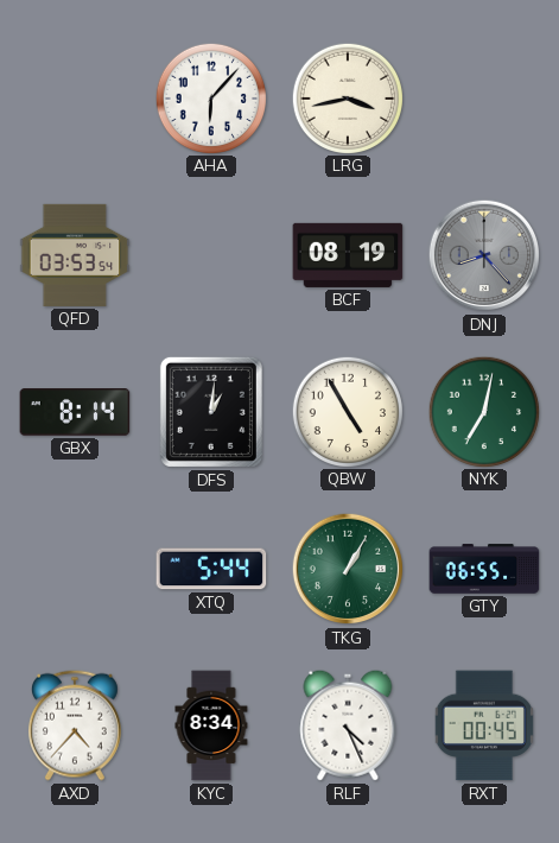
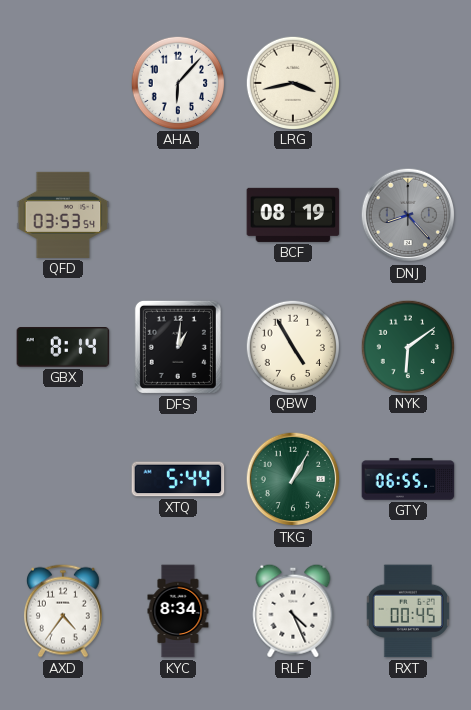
NYK: 7:02 -> 6:09
AXD: 4:37 -> 4:36
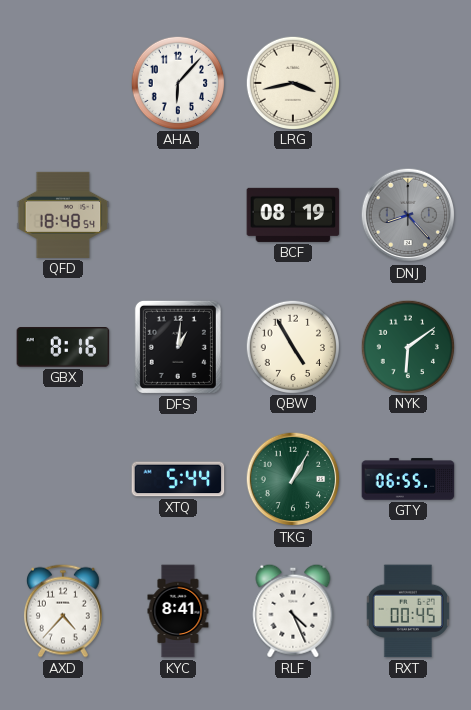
QFD: 03:53 -> 18:48
GBX: 8:14 -> 8:16
AXD: 4:36 -> 4:37
KYC: 8:34 -> 8:41
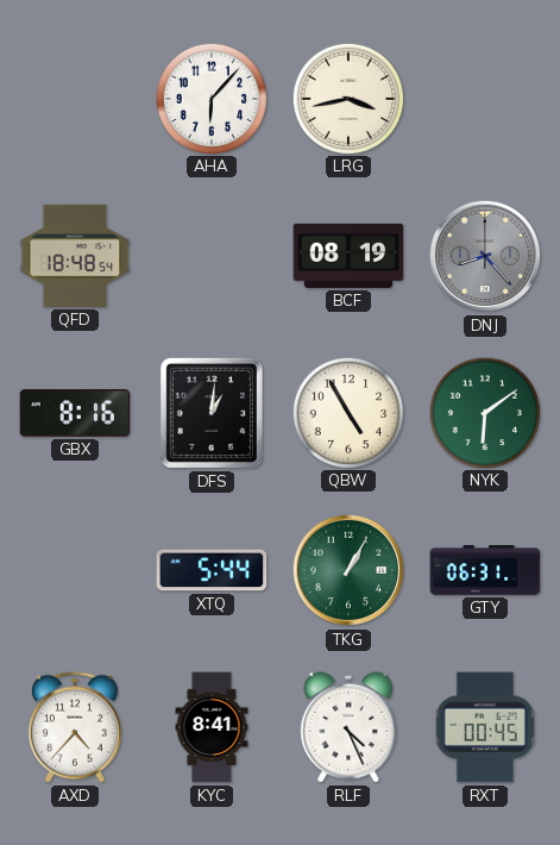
GTY: 06:55 -> 06:31
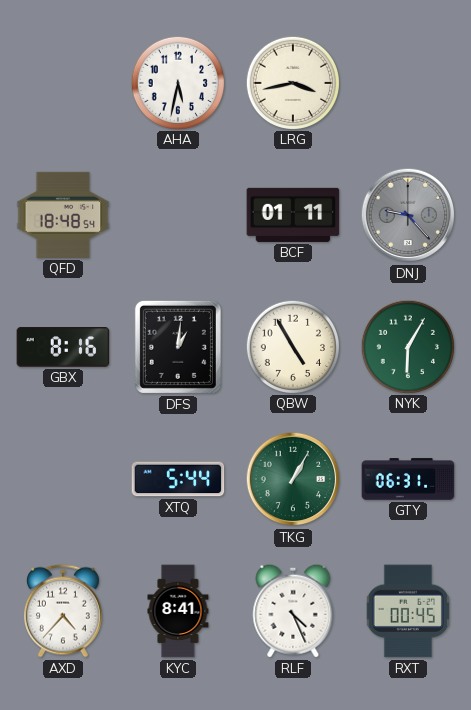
AHA: 6:07 -> 5:32
BCF: 08:19 -> 01:11
DNJ: 8:23 -> 9:23
NYK: 6:09 -> 6:05
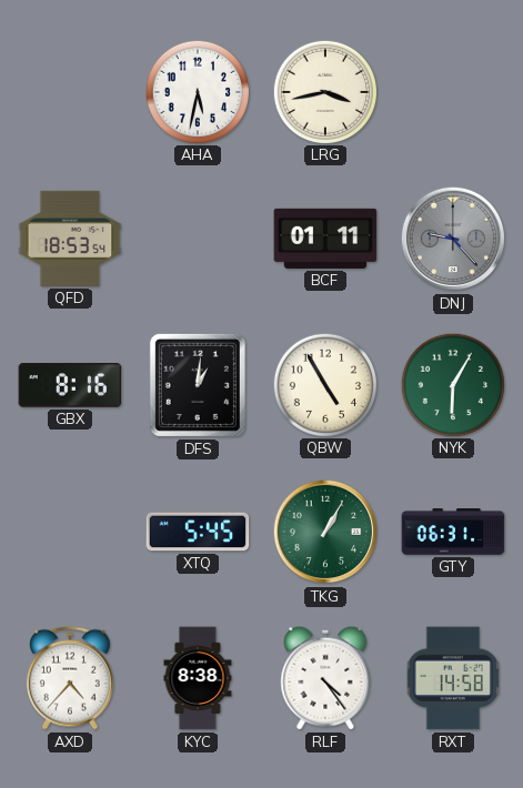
QFD: 18:48 -> 18:53
XTQ: 5:44 -> 5:45
KYC: 8:41 -> 8:38
RLF: 4:26 -> 4:24
RXT: 00:45 -> 14:58
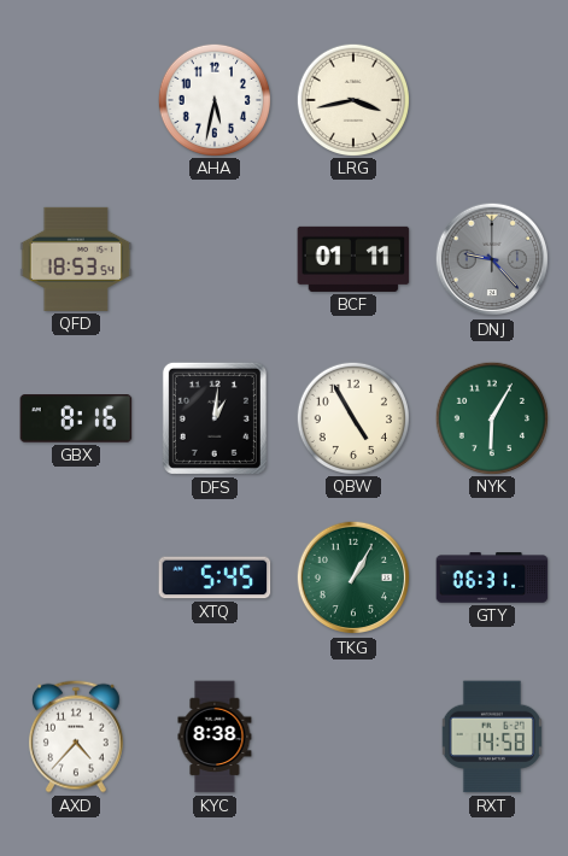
RLF: 4:24 -> none
